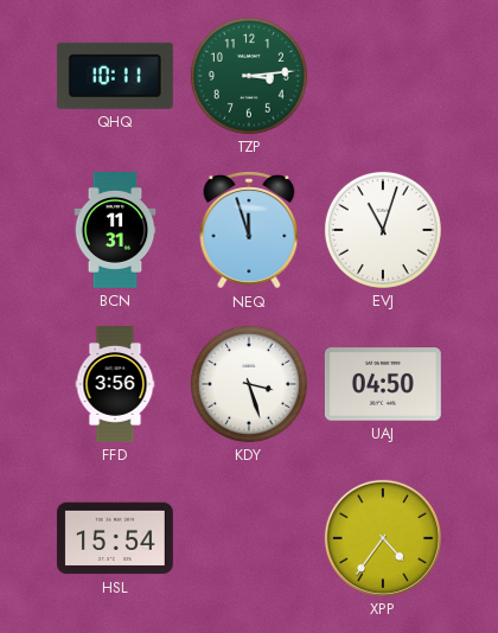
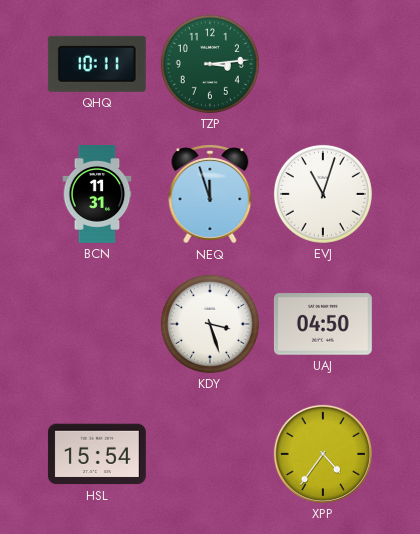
FFD: 3:56 -> none
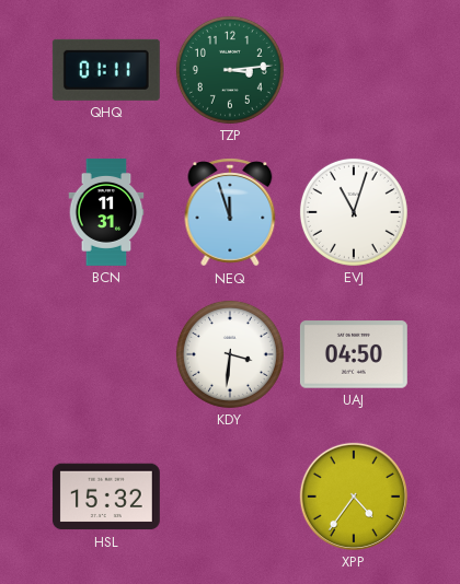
QHQ: 10:11 -> 01:11
KDY: 3:27 -> 3:31
HSL: 15:54 -> 15:32
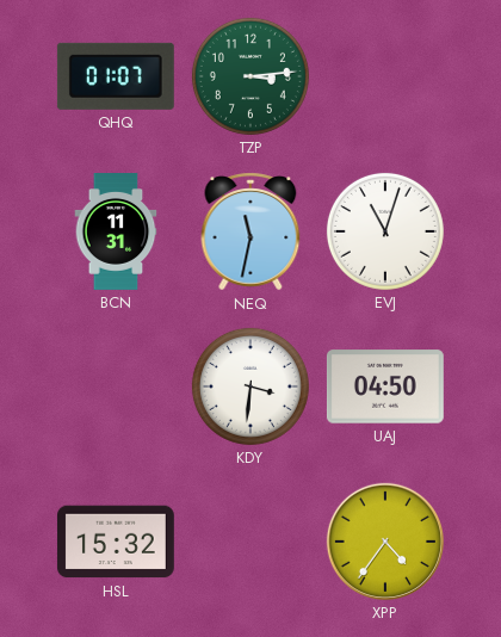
QHQ: 01:11 -> 01:07
NEQ: 11:57 -> 11:32
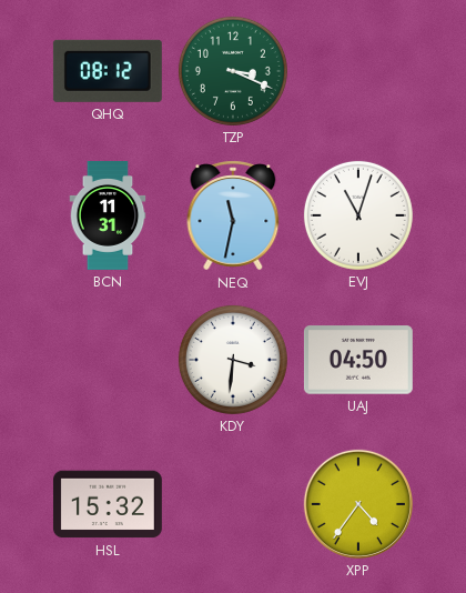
QHQ: 01:07 -> 08:12
TZP: 3:14 -> 3:19
